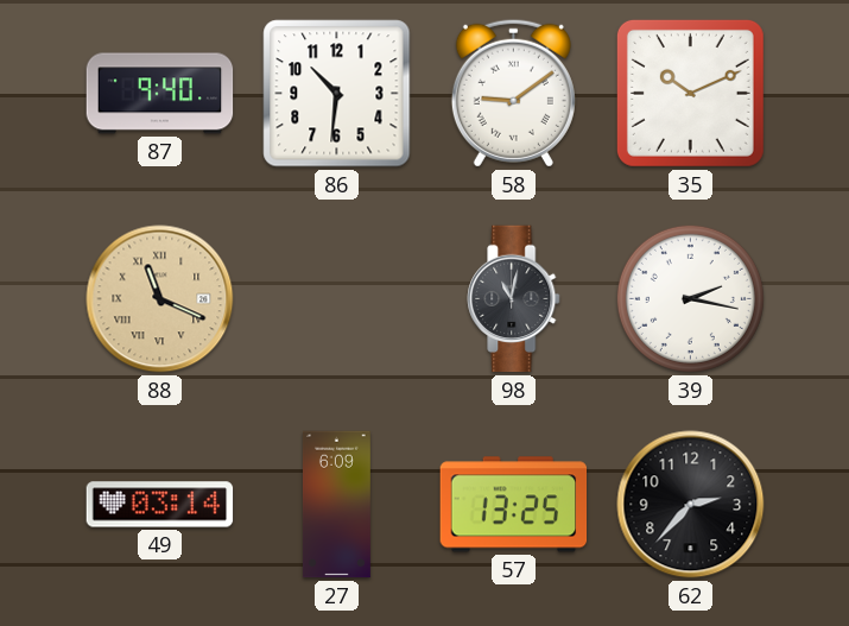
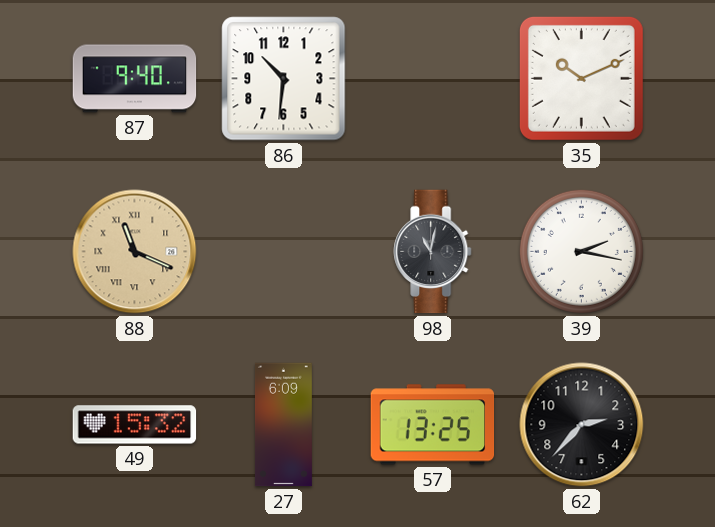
58: 9:09 -> none
49: 03:14 -> 15:32
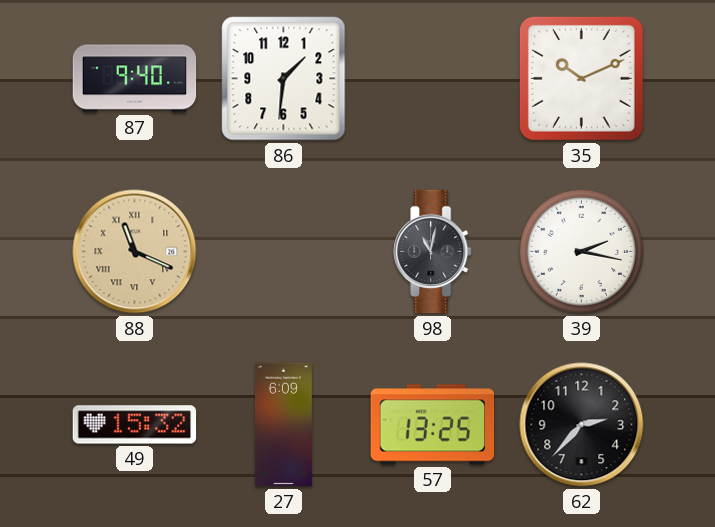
86: 10:31 -> 1:31
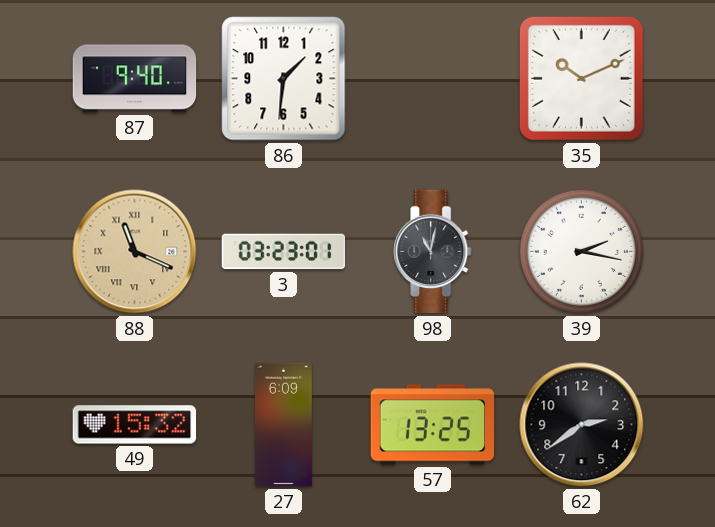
3: none -> 03:23
62: 2:37 -> 2:39
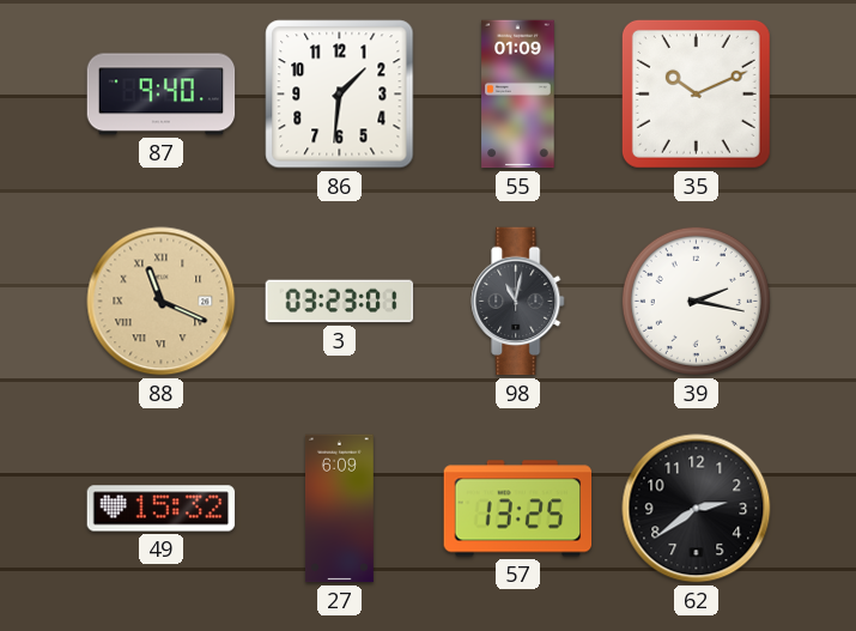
55: none -> 01:09
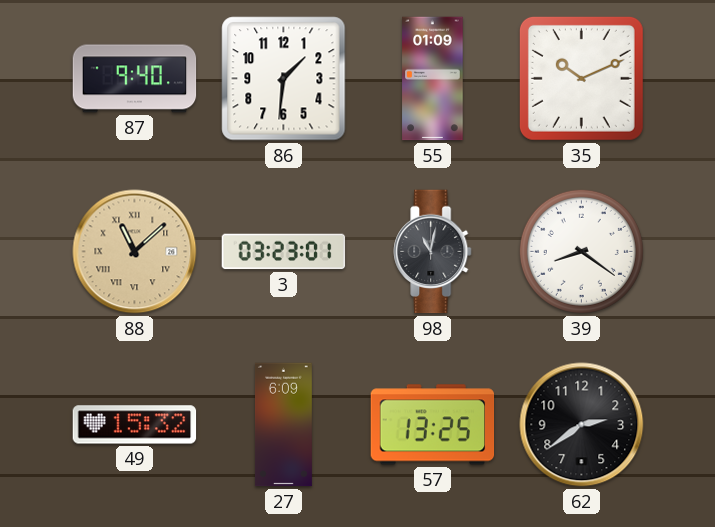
88: 11:19 -> 11:08
39: 2:17 -> 8:21
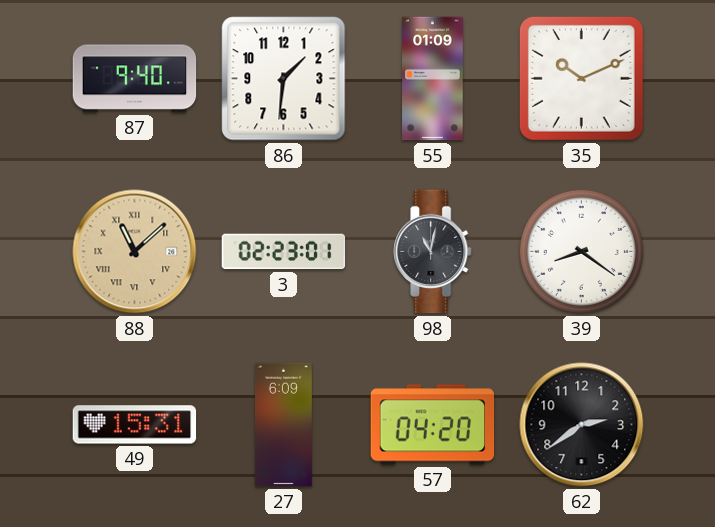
3: 03:23 -> 02:23
49: 15:32 -> 15:31
57: 13:25 -> 04:20
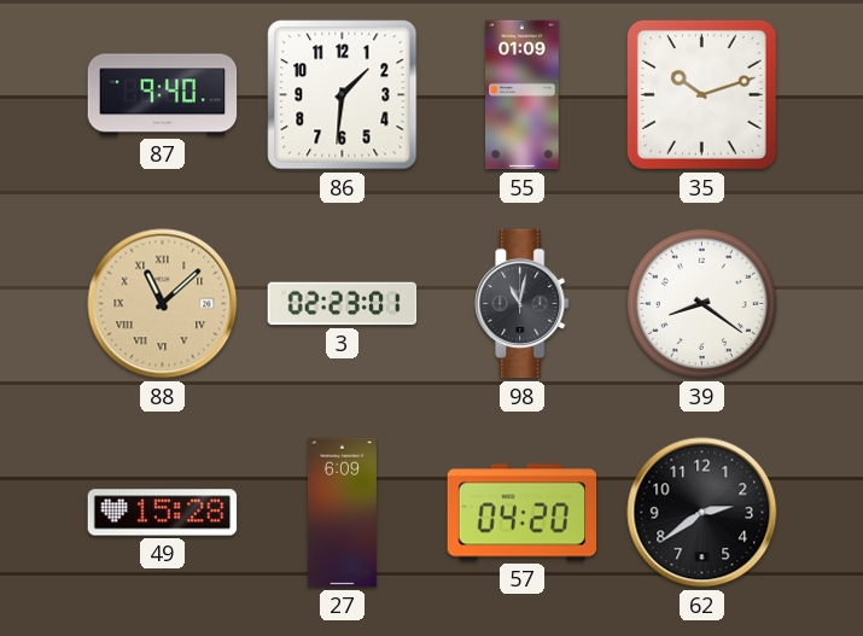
35: 10:11 -> 10:12
49: 15:31 -> 15:28
